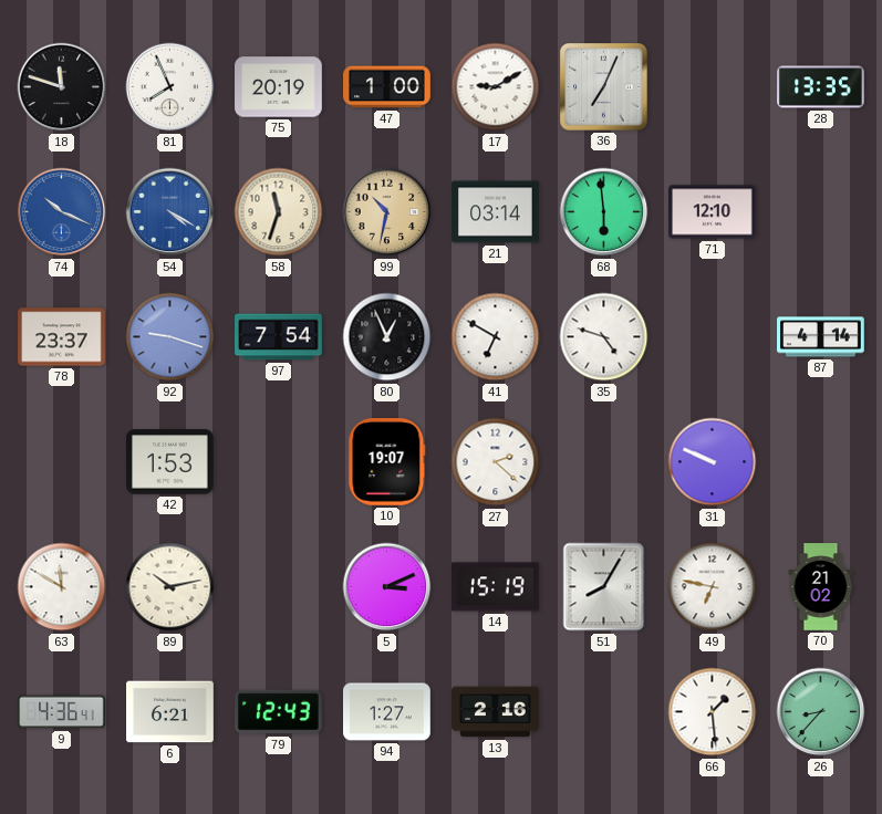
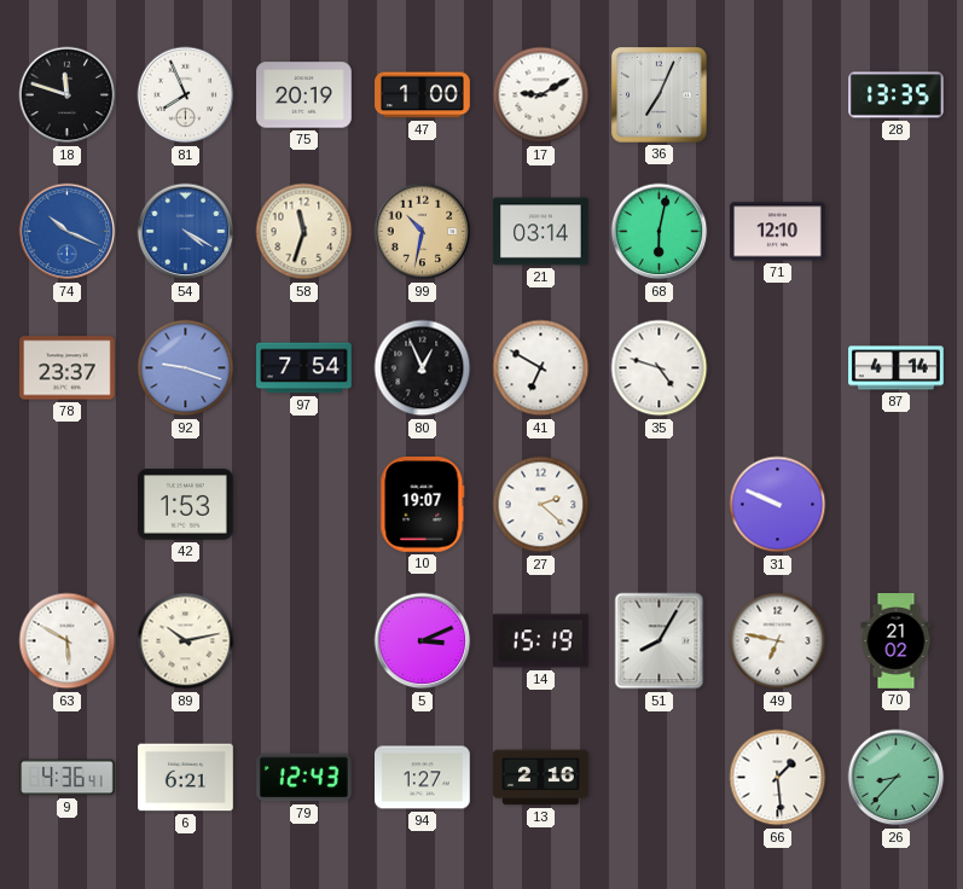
68: 5:59 -> 6:02
63: 11:50 -> 5:50
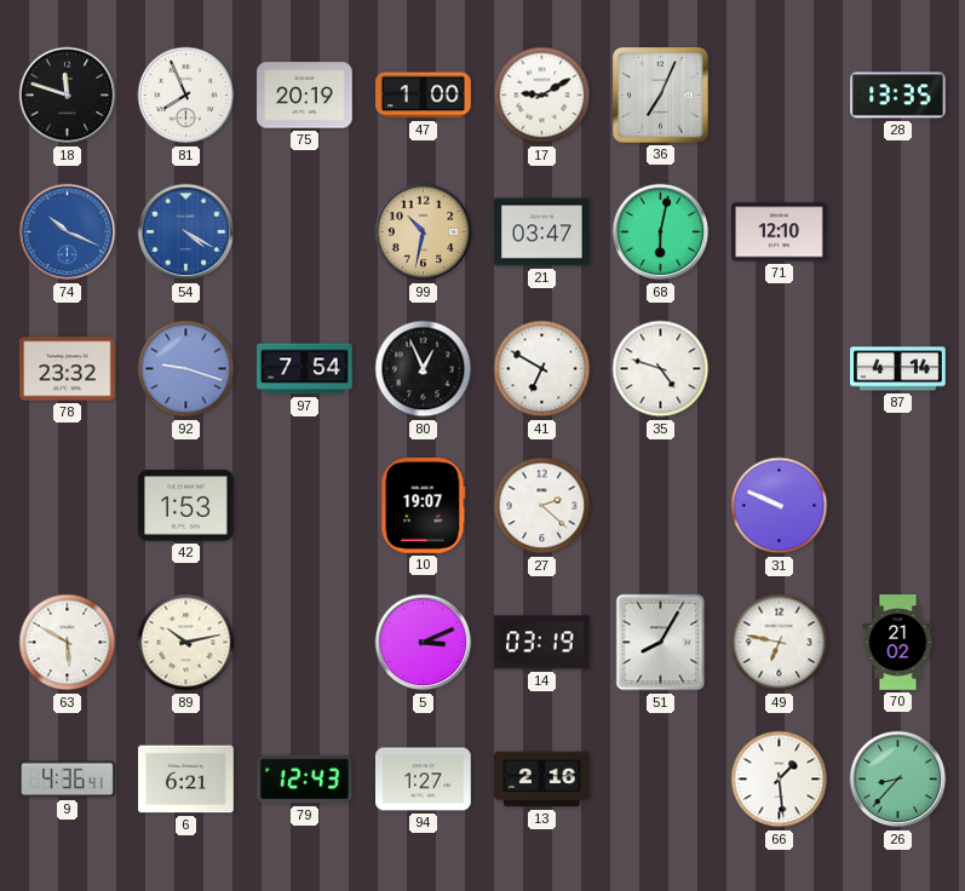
58: 11:33 -> none
21: 03:14 -> 03:47
78: 23:37 -> 23:32
14: 15:19 -> 03:19
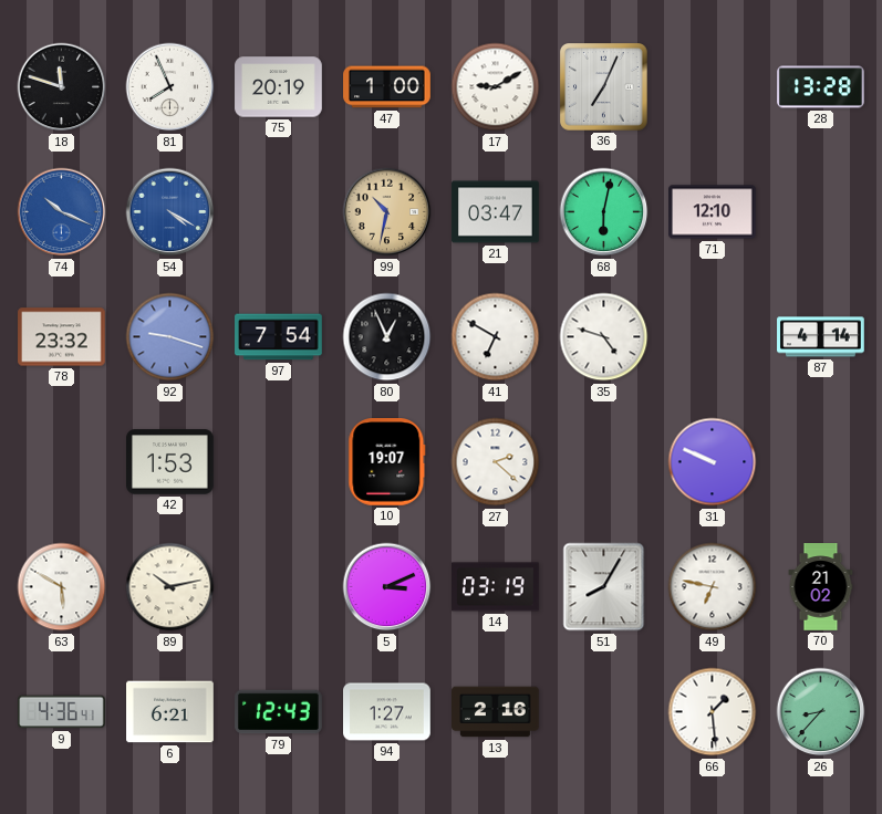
28: 13:35 -> 13:28
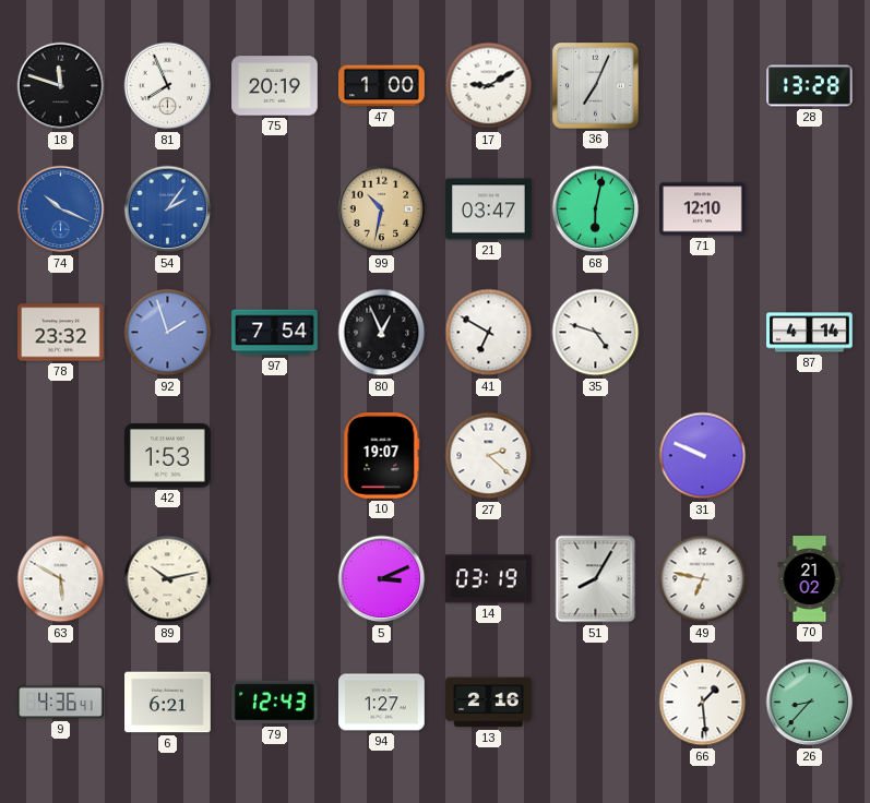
54: 4:20 -> 2:06
92: 9:18 -> 1:57
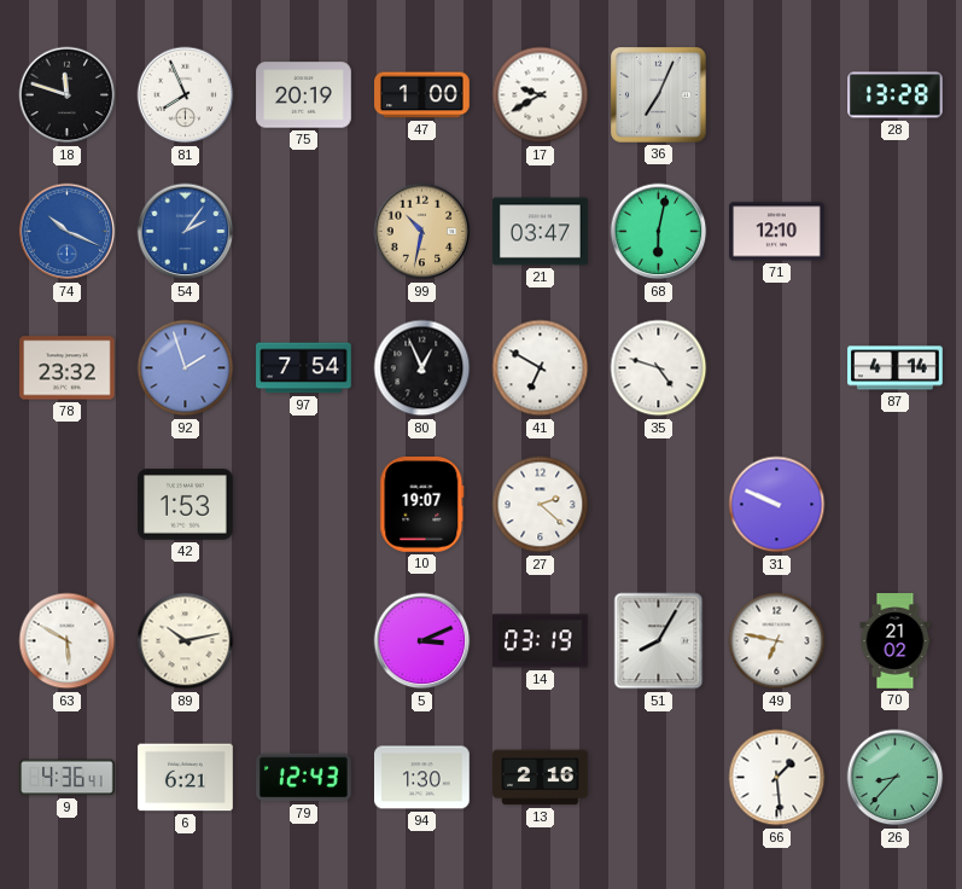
17: 9:10 -> 9:40
94: 1:27 -> 1:30
